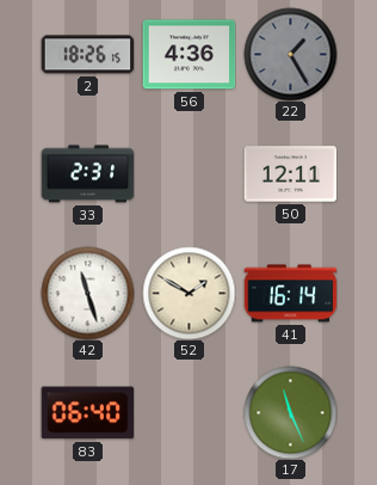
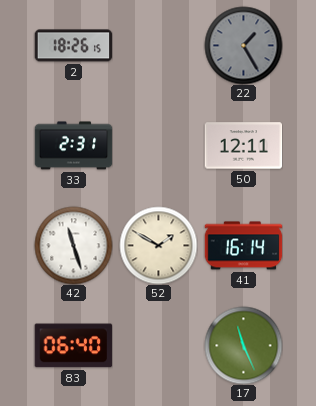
56: 4:36 -> none
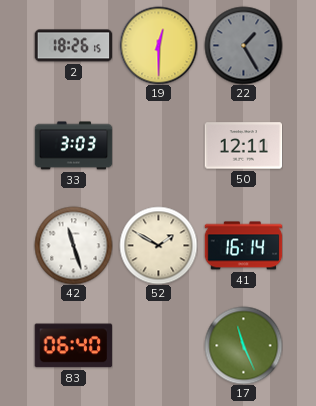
19: none -> 12:30
33: 2:31 -> 3:03
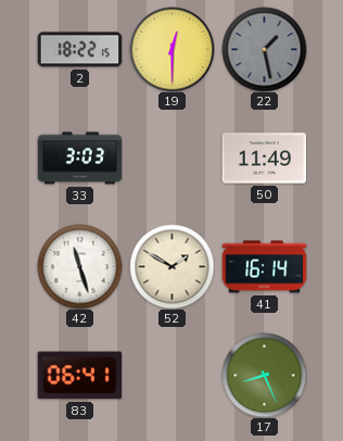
2: 18:26 -> 18:22
22: 1:25 -> 1:28
50: 12:11 -> 11:49
83: 06:40 -> 06:41
17: 11:26 -> 8:26
